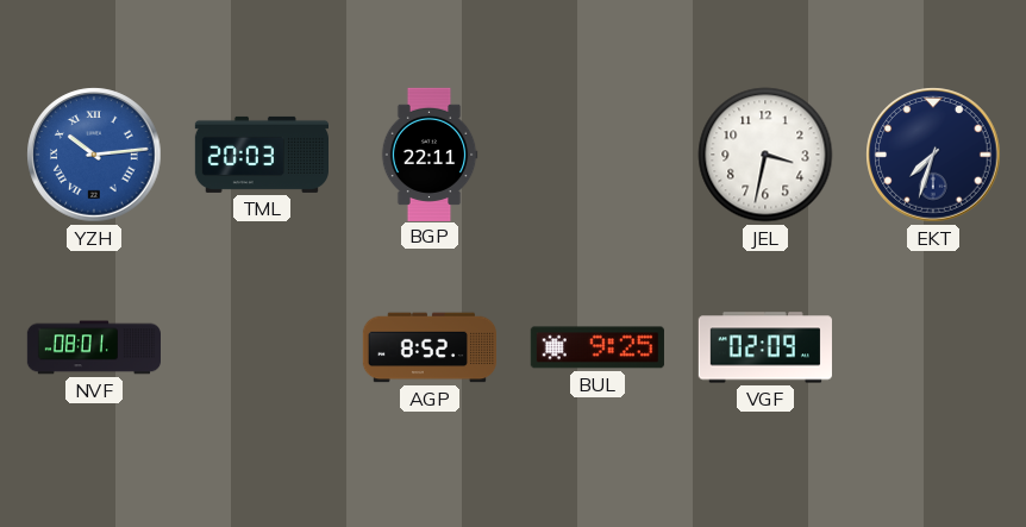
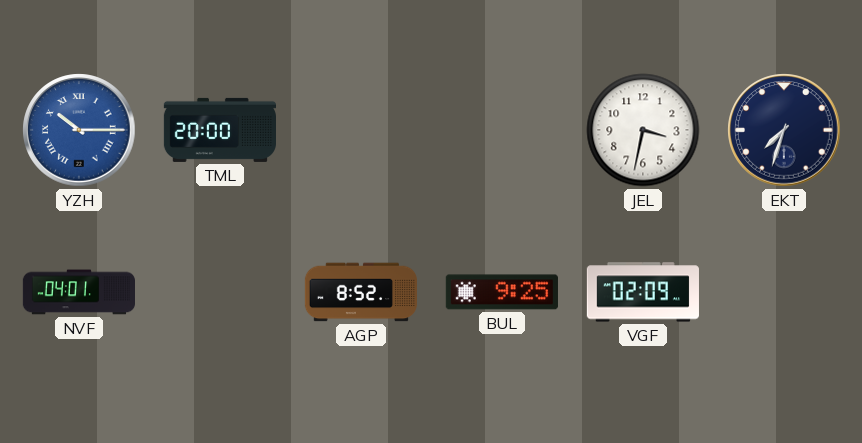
YZH: 10:14 -> 10:15
TML: 20:03 -> 20:00
BGP: 22:11 -> none
NVF: 08:01 -> 04:01
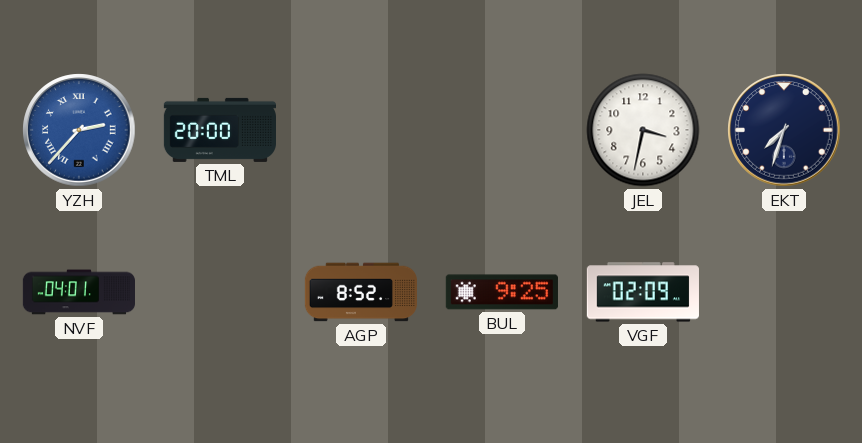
YZH: 10:15 -> 2:37
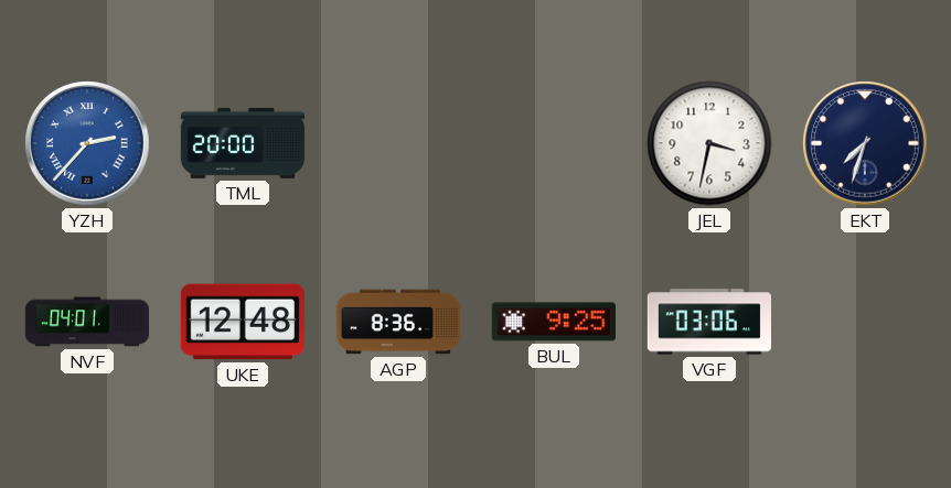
UKE: none -> 12:48
AGP: 8:52 -> 8:36
VGF: 02:09 -> 03:06
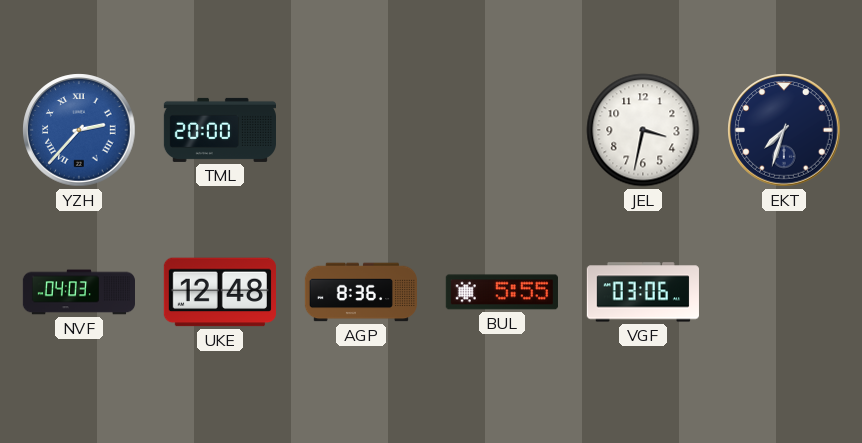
NVF: 04:01 -> 04:03
BUL: 9:25 -> 5:55
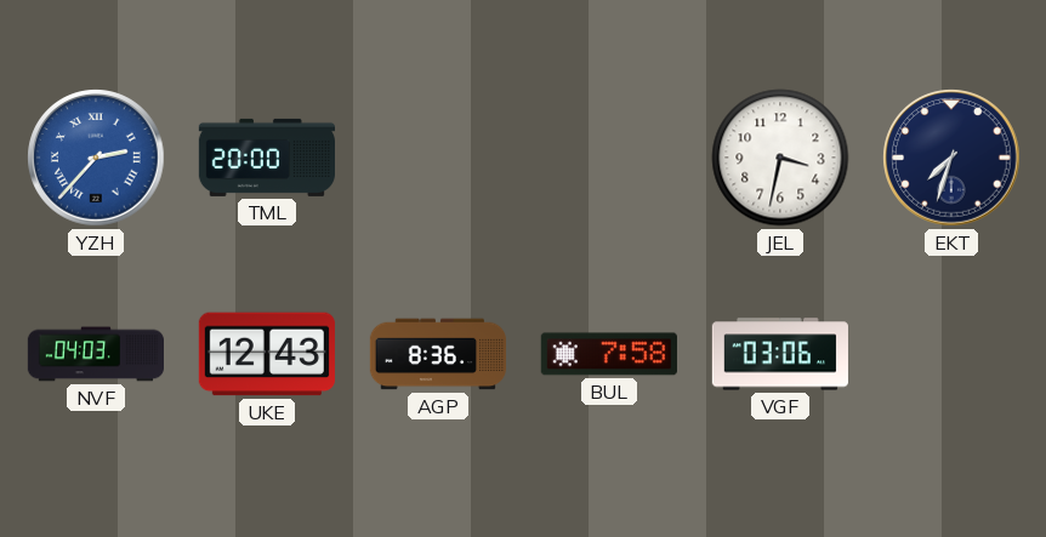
UKE: 12:48 -> 12:43
BUL: 5:55 -> 7:58
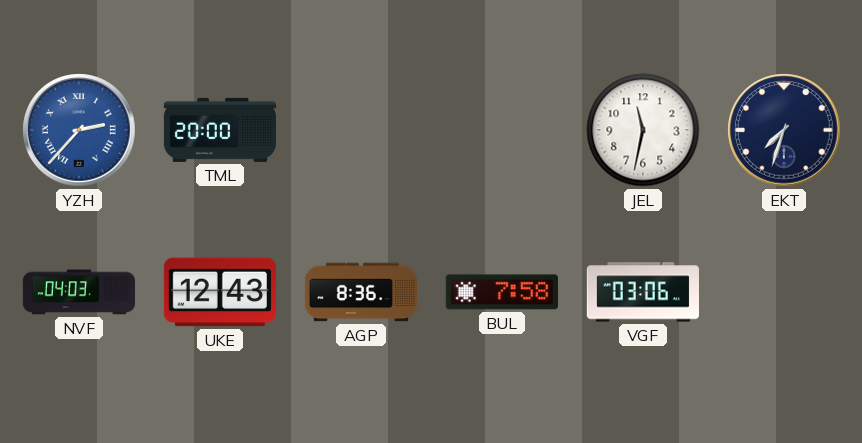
JEL: 3:32 -> 11:32
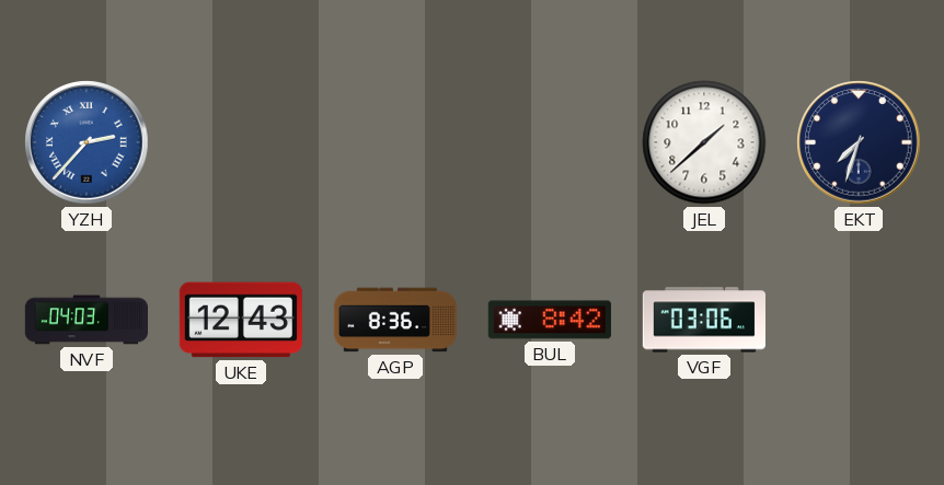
TML: 20:00 -> none
JEL: 11:32 -> 1:38
BUL: 7:58 -> 8:42
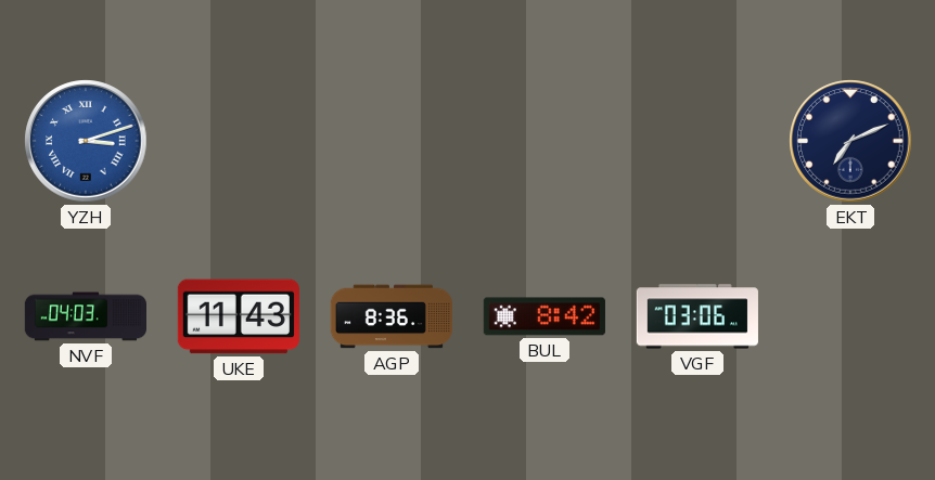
YZH: 2:37 -> 3:12
JEL: 1:38 -> none
EKT: 7:33 -> 7:11
UKE: 12:43 -> 11:43
